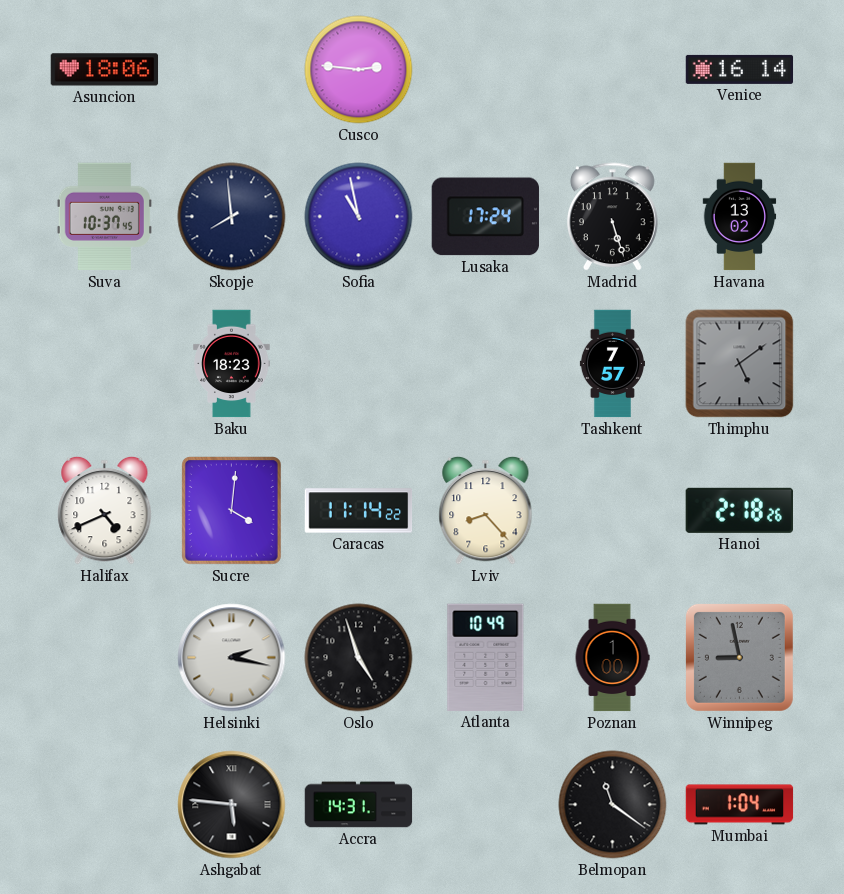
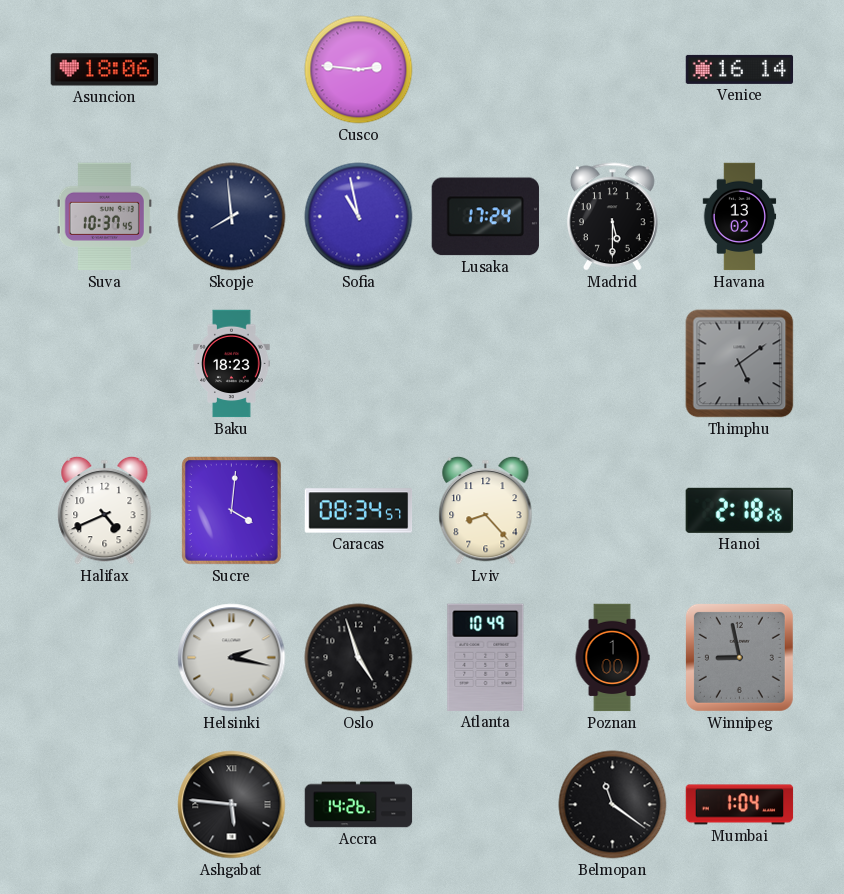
Madrid: 5:27 -> 5:30
Tashkent: 7:57 -> none
Caracas: 11:14 -> 08:34
Accra: 14:31 -> 14:26
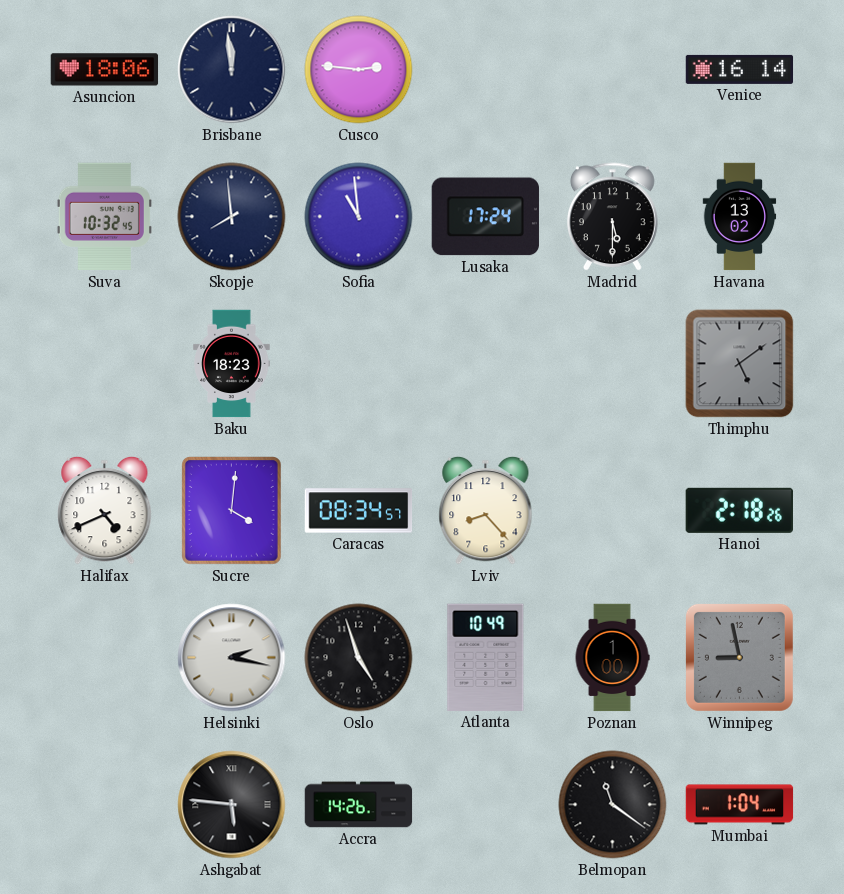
Brisbane: none -> 11:59
Suva: 10:37 -> 10:32
Sofia: 10:58 -> 10:59
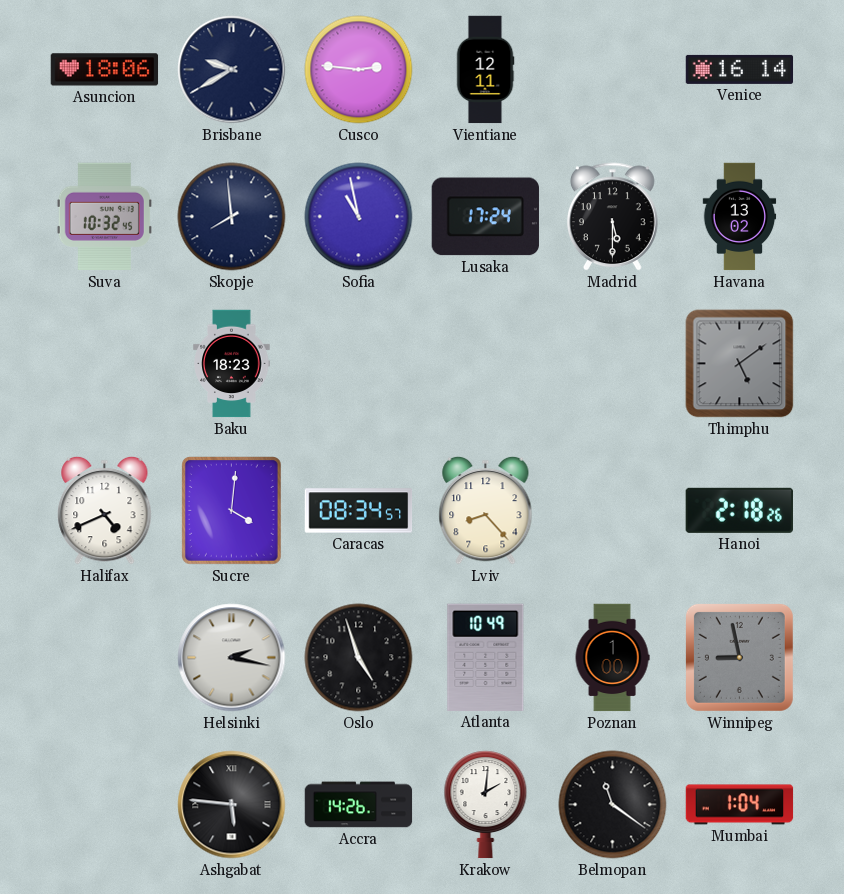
Brisbane: 11:59 -> 9:40
Vientiane: none -> 12:11
Sofia: 10:59 -> 10:58
Krakow: none -> 2:01
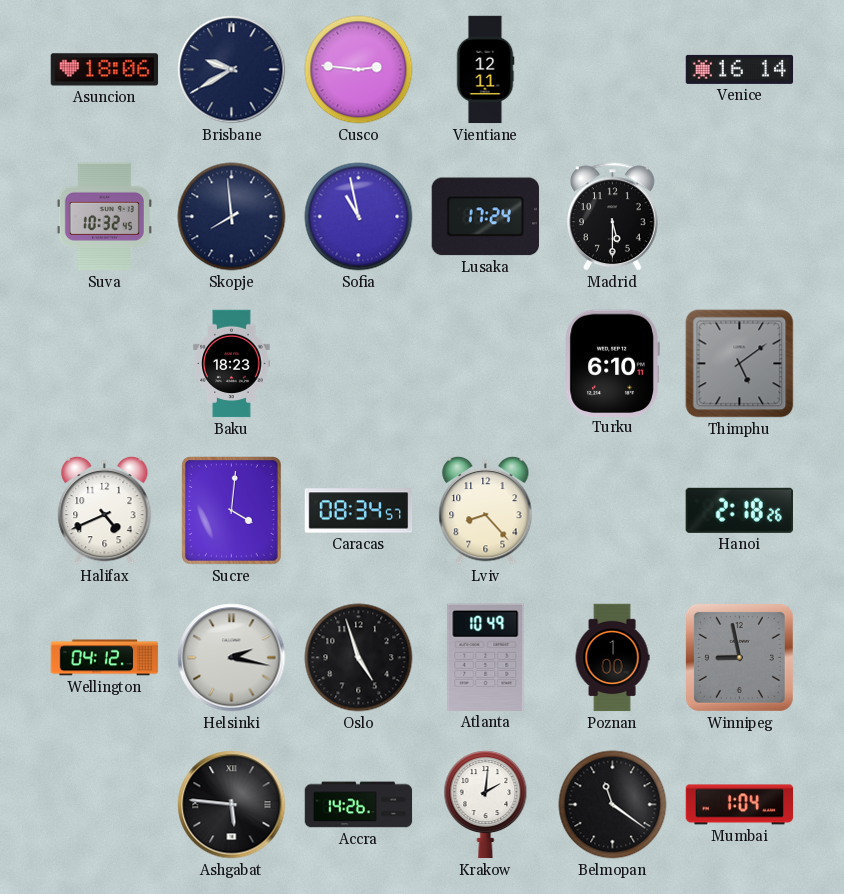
Havana: 13:02 -> none
Turku: none -> 6:10
Wellington: none -> 04:12
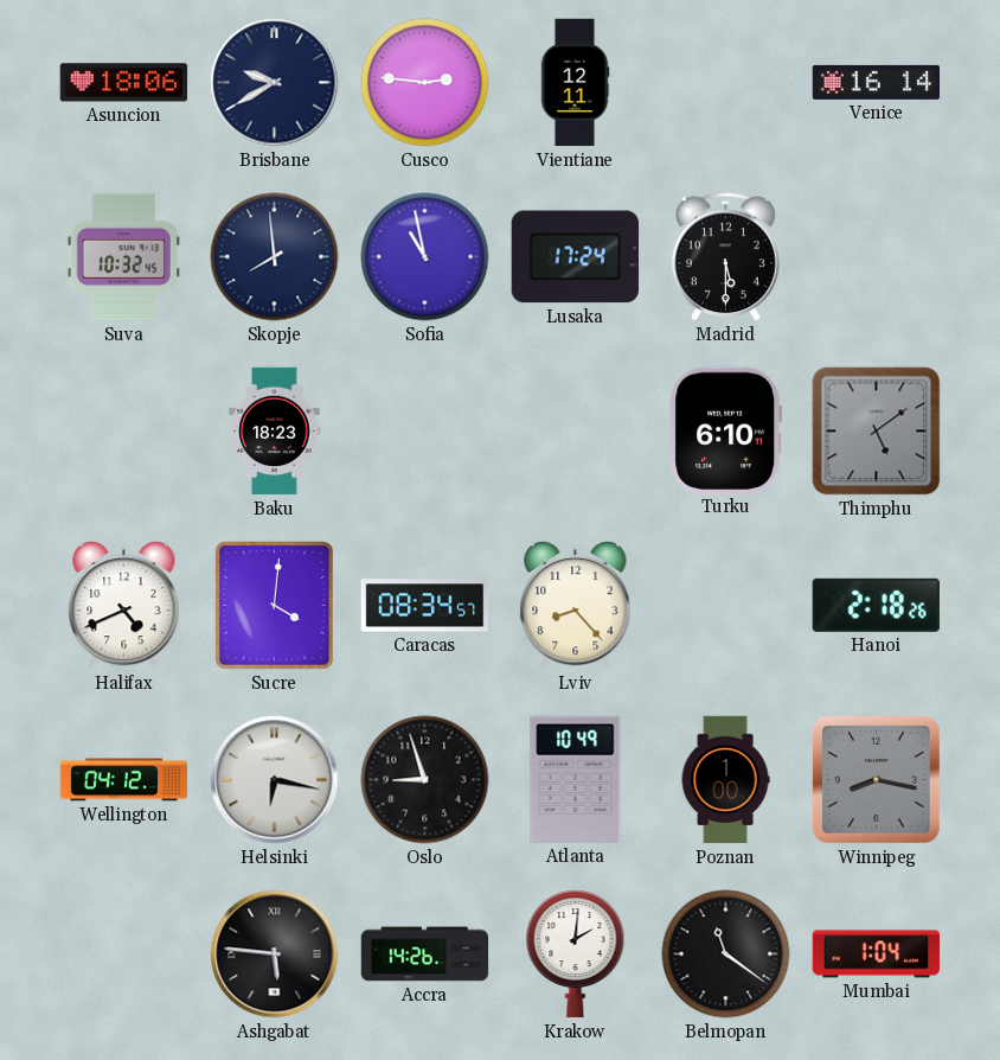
Helsinki: 2:17 -> 6:17
Oslo: 4:57 -> 8:57
Winnipeg: 8:58 -> 8:17
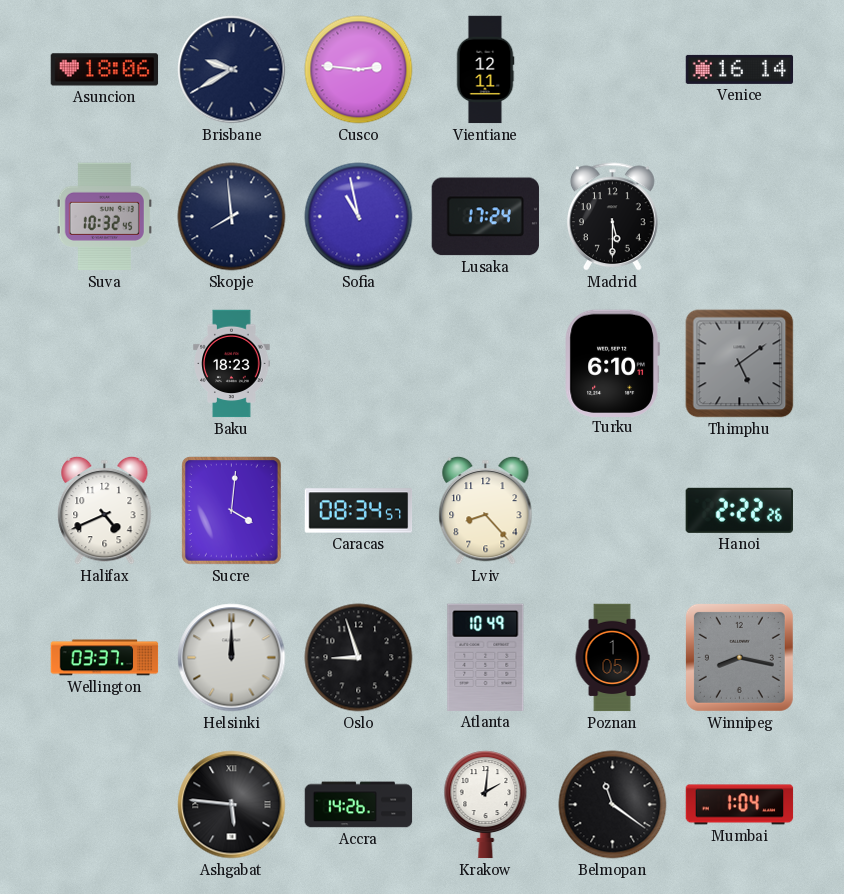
Hanoi: 2:18 -> 2:22
Wellington: 04:12 -> 03:37
Helsinki: 6:17 -> 12:00
Poznan: 1:00 -> 1:05
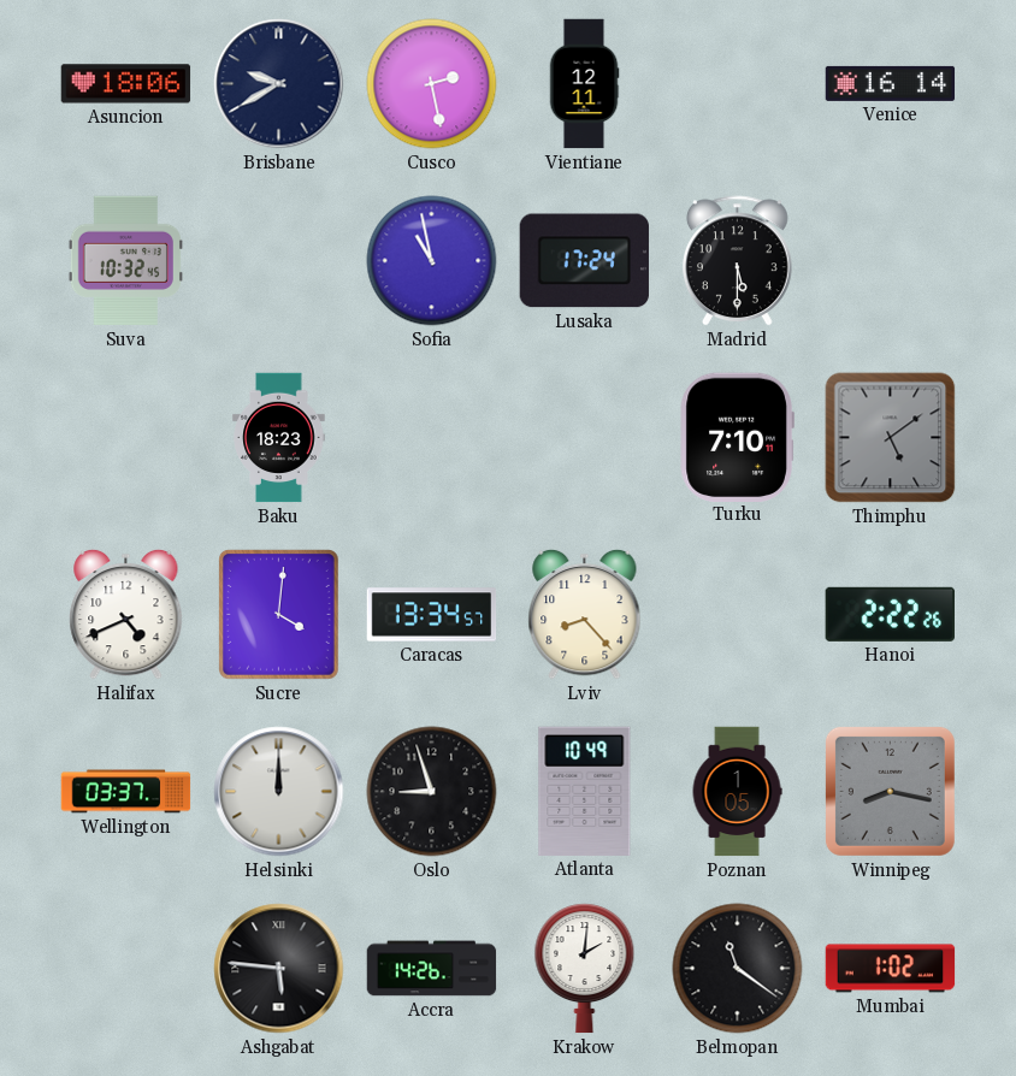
Cusco: 2:46 -> 2:28
Skopje: 7:59 -> none
Turku: 6:10 -> 7:10
Caracas: 08:34 -> 13:34
Mumbai: 1:04 -> 1:02
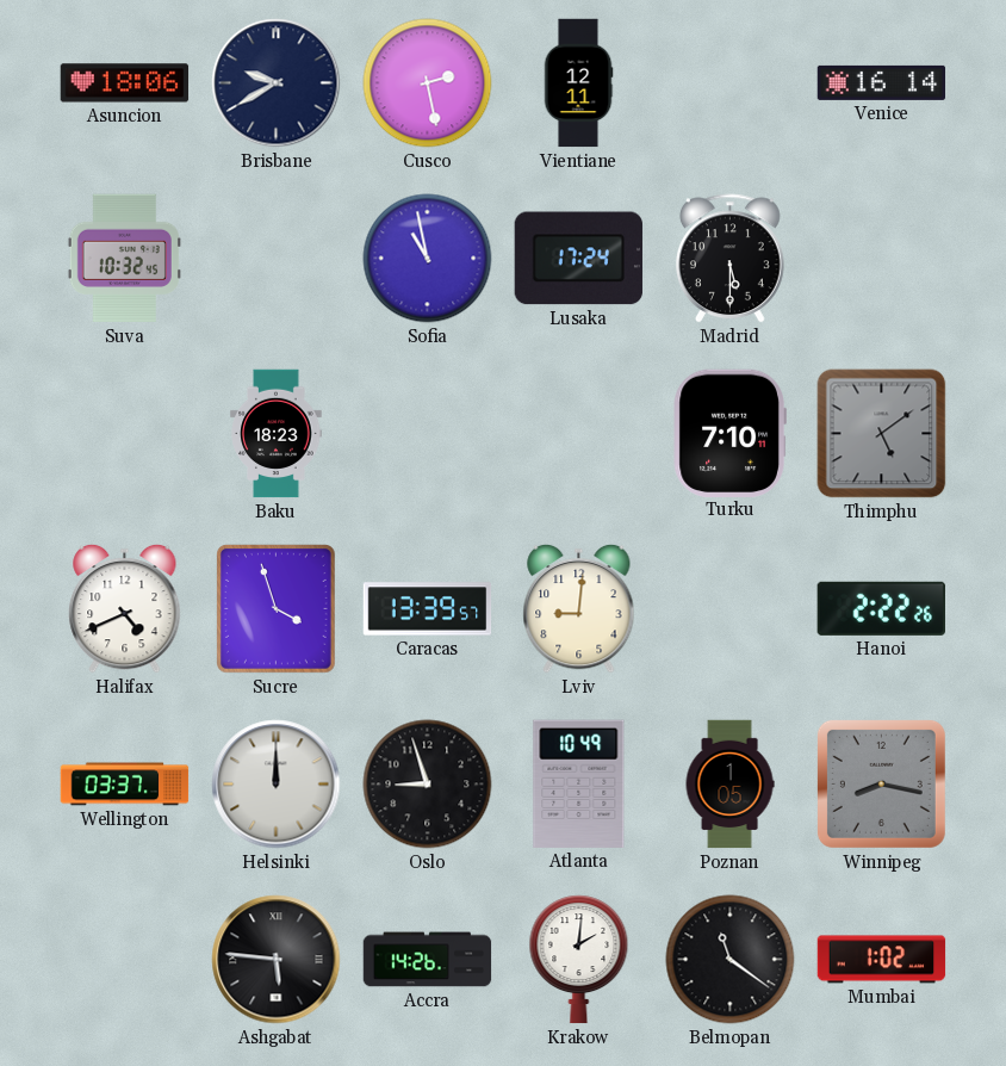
Sucre: 4:01 -> 3:57
Caracas: 13:34 -> 13:39
Lviv: 8:23 -> 9:01
